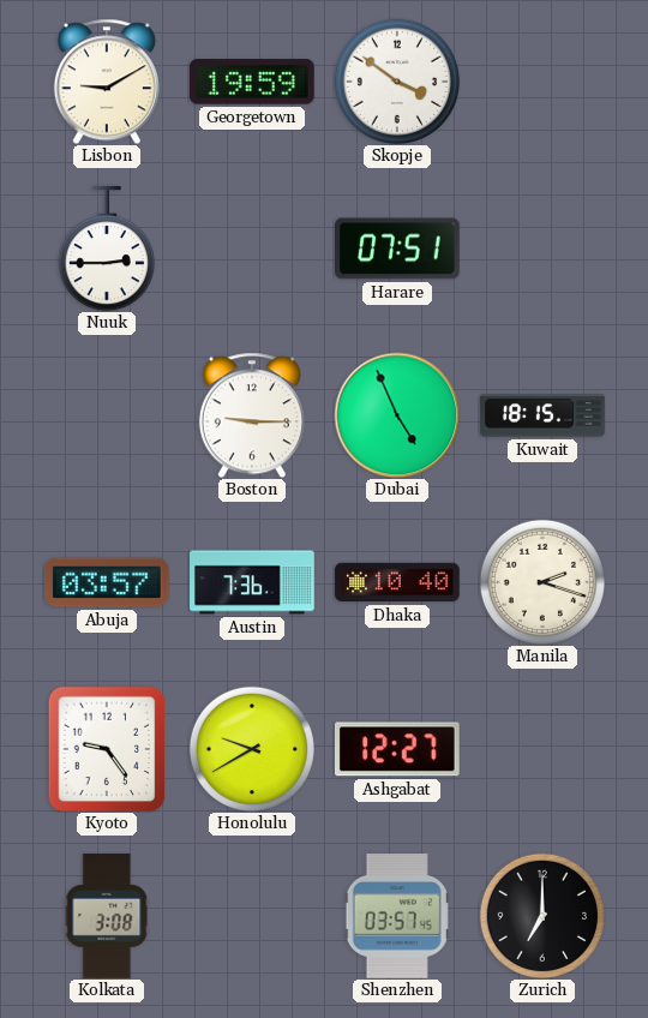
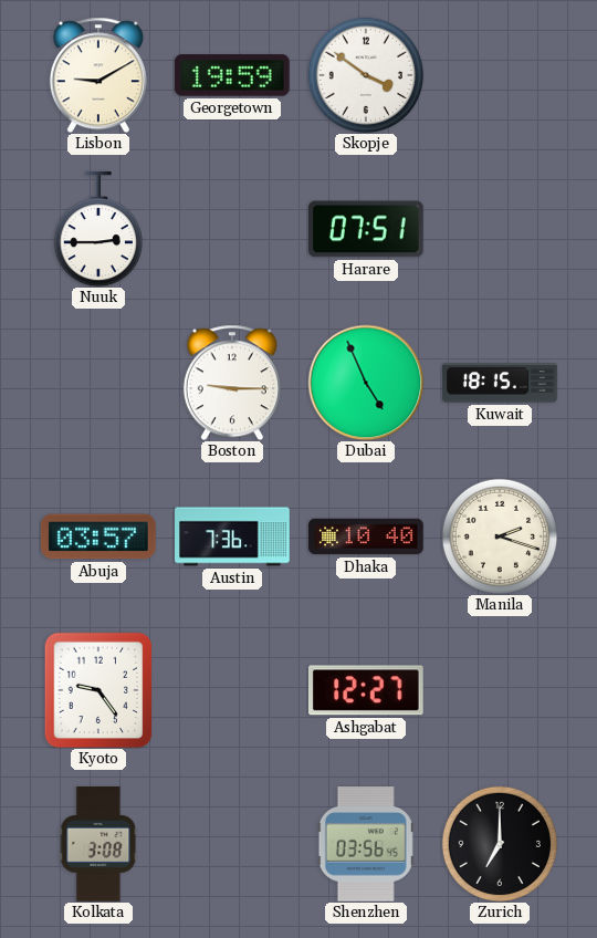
Honolulu: 9:40 -> none
Shenzhen: 03:57 -> 03:56
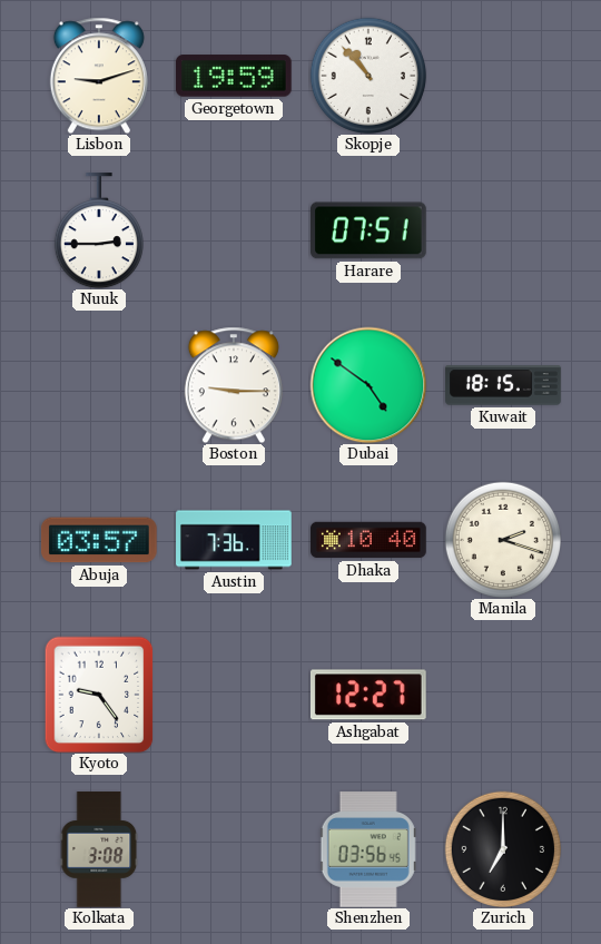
Lisbon: 9:10 -> 9:12
Skopje: 3:51 -> 10:53
Dubai: 4:56 -> 4:51
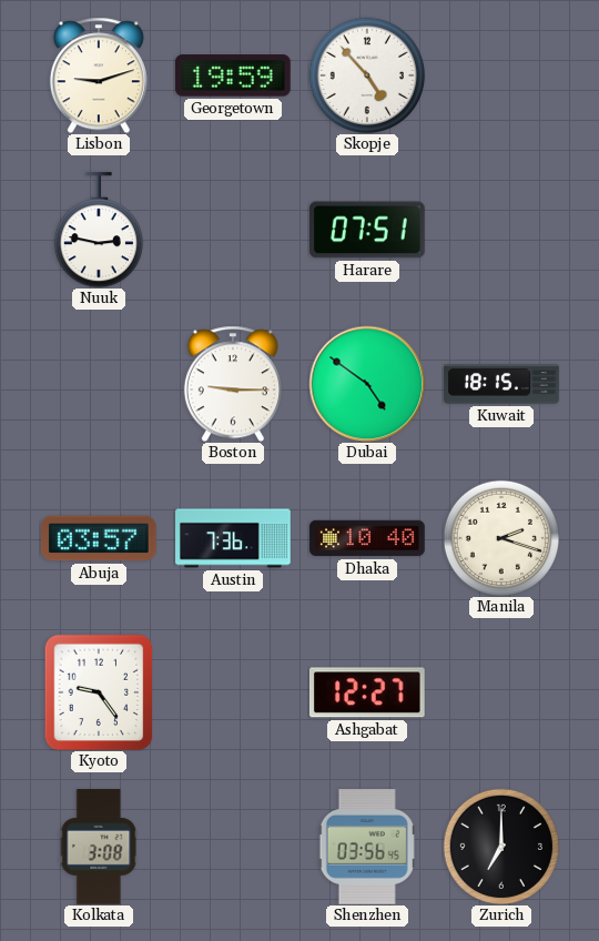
Skopje: 10:53 -> 4:53
Nuuk: 2:45 -> 2:47
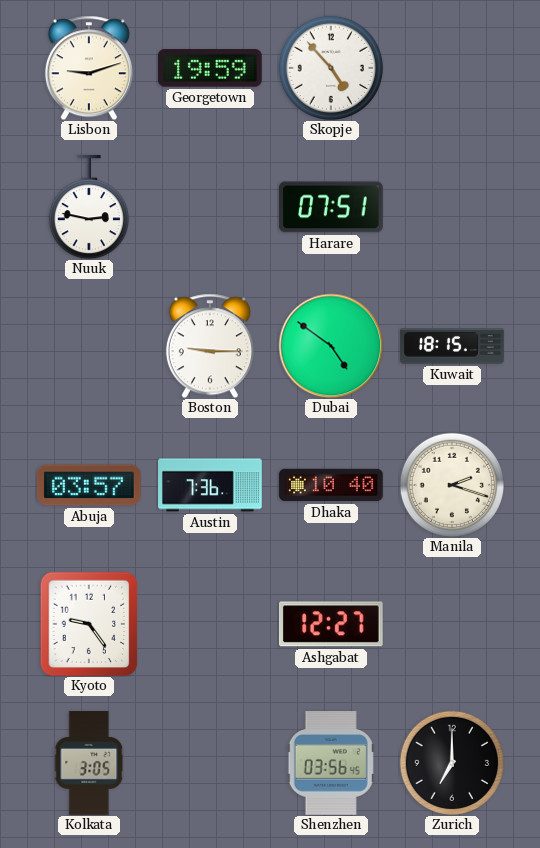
Kolkata: 3:08 -> 3:05
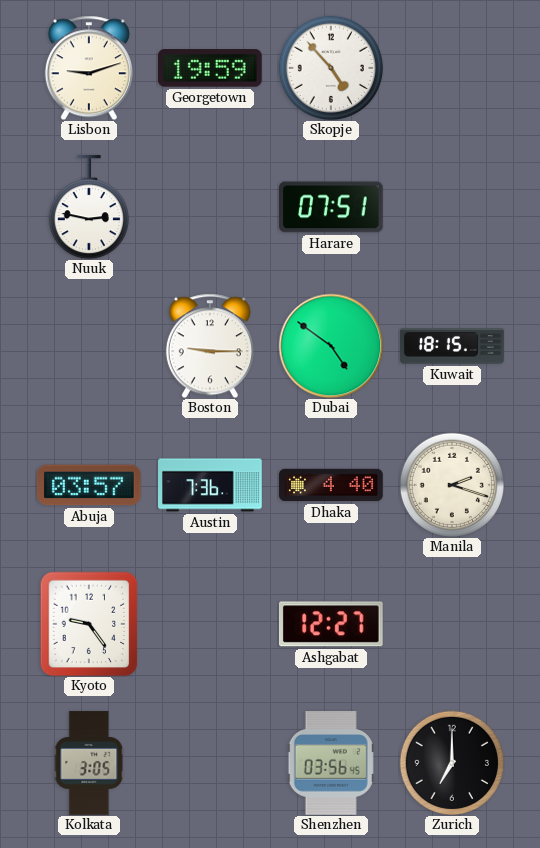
Dhaka: 10:40 -> 4:40
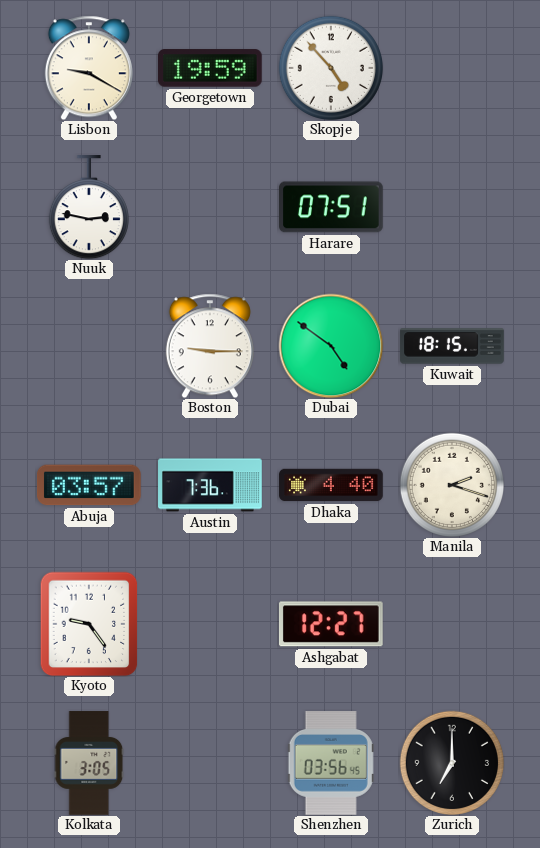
Lisbon: 9:12 -> 9:20
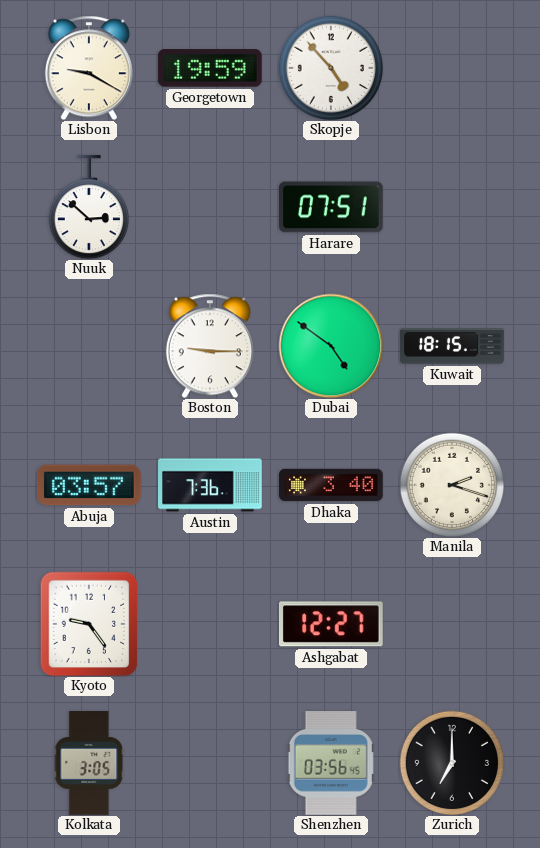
Nuuk: 2:47 -> 2:52
Dhaka: 4:40 -> 3:40
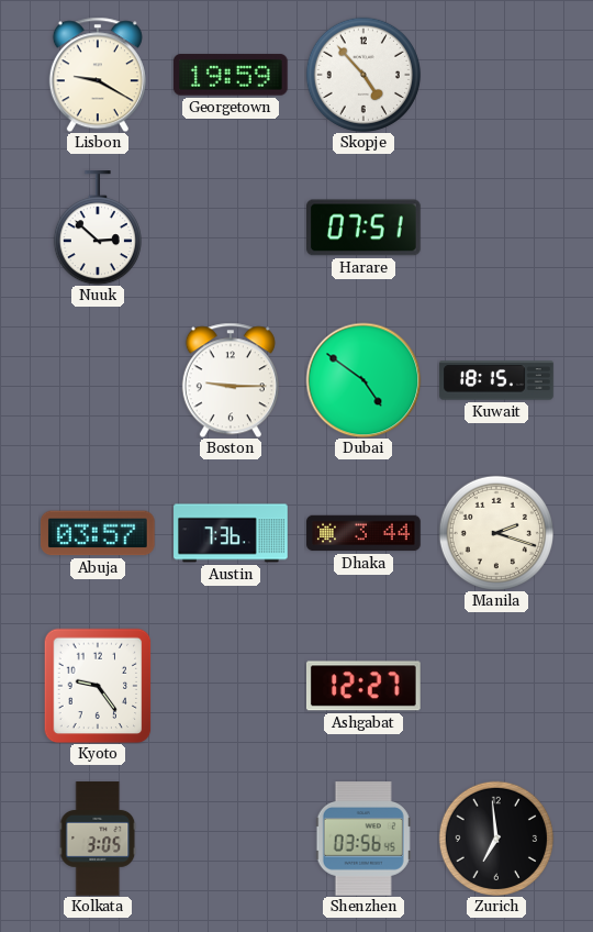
Dhaka: 3:40 -> 3:44
Zurich: 7:00 -> 6:59
